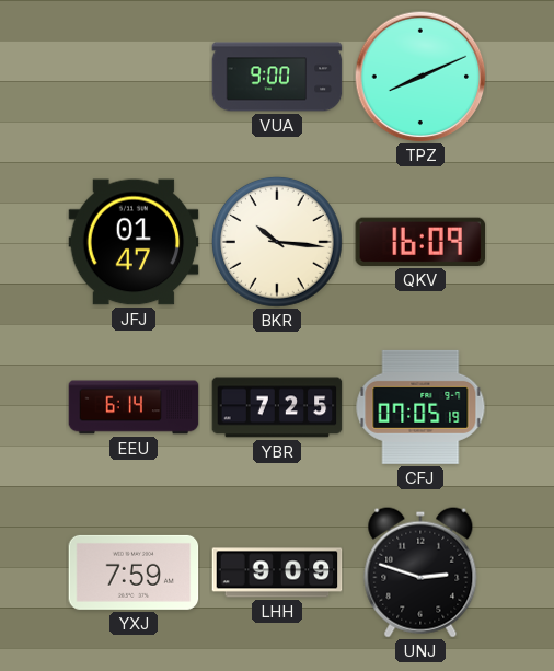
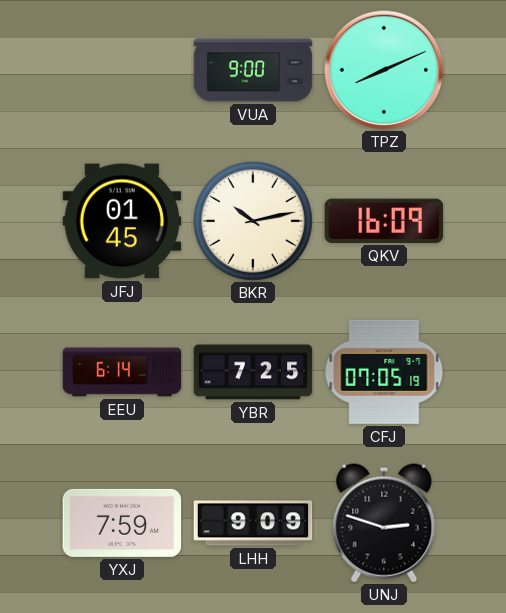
JFJ: 01:47 -> 01:45
BKR: 10:16 -> 10:13
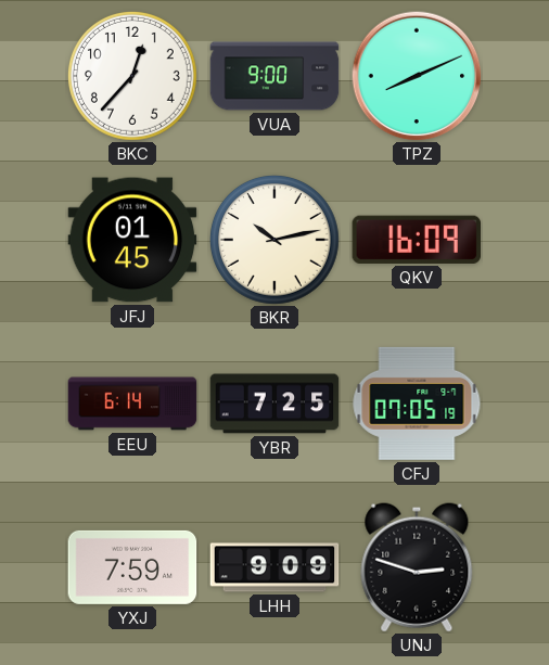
BKC: none -> 12:37
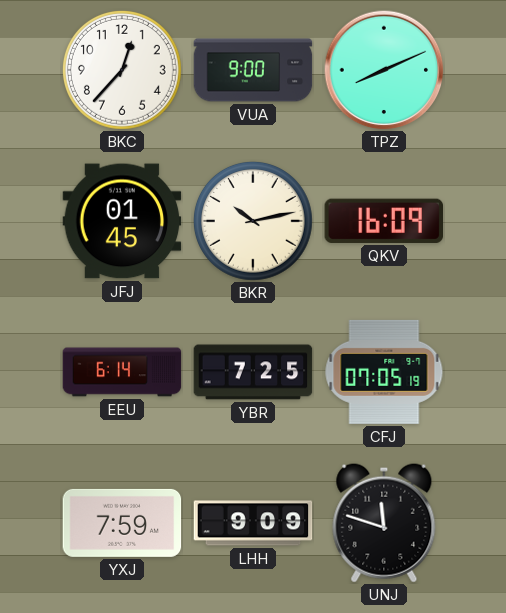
UNJ: 2:48 -> 11:48
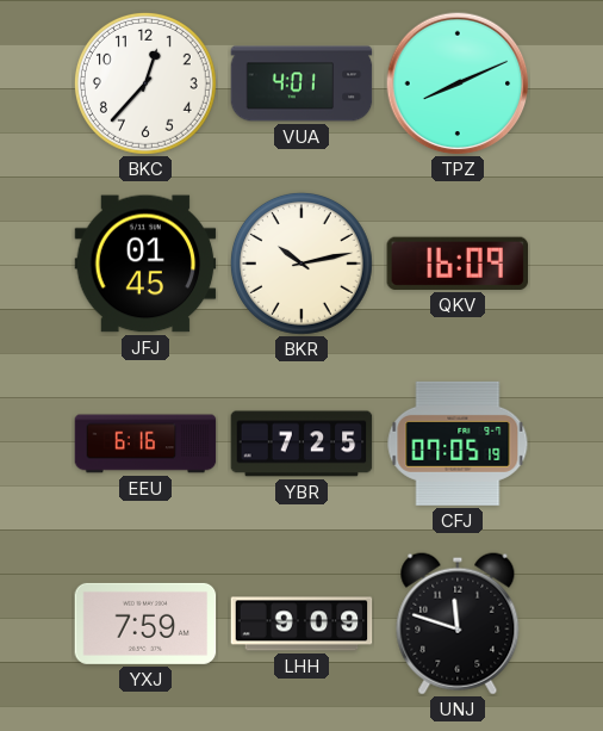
VUA: 9:00 -> 4:01
EEU: 6:14 -> 6:16
